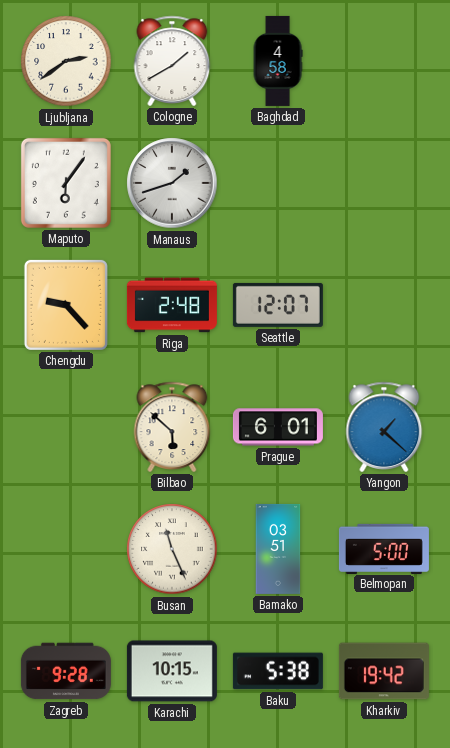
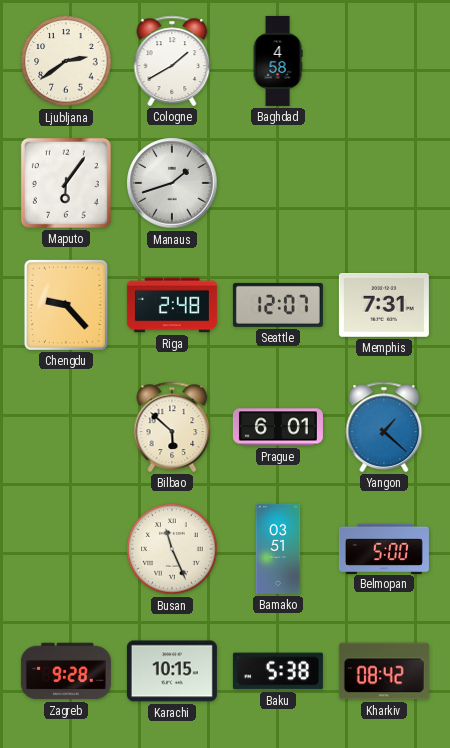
Memphis: none -> 7:31
Kharkiv: 19:42 -> 08:42
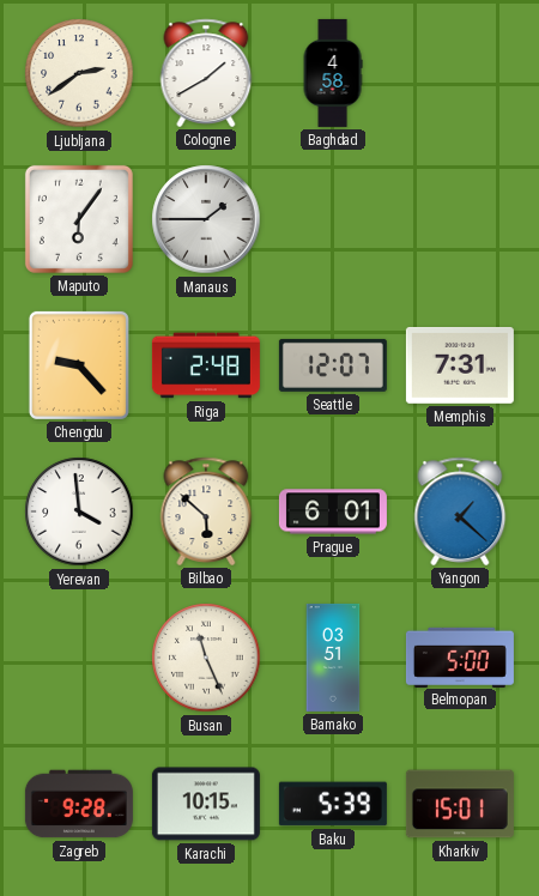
Manaus: 1:42 -> 1:45
Yerevan: none -> 3:59
Baku: 5:38 -> 5:39
Kharkiv: 08:42 -> 15:01
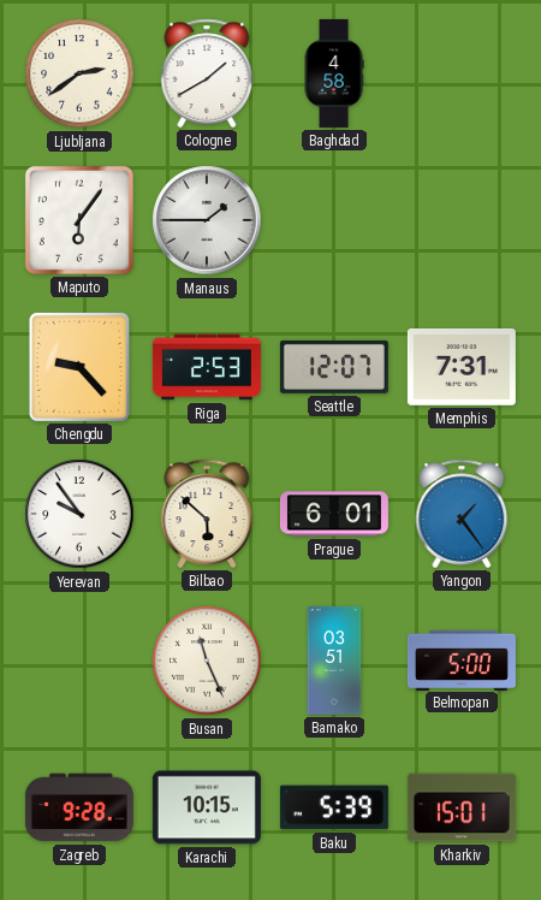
Riga: 2:48 -> 2:53
Yerevan: 3:59 -> 9:54
Yangon: 1:22 -> 1:24
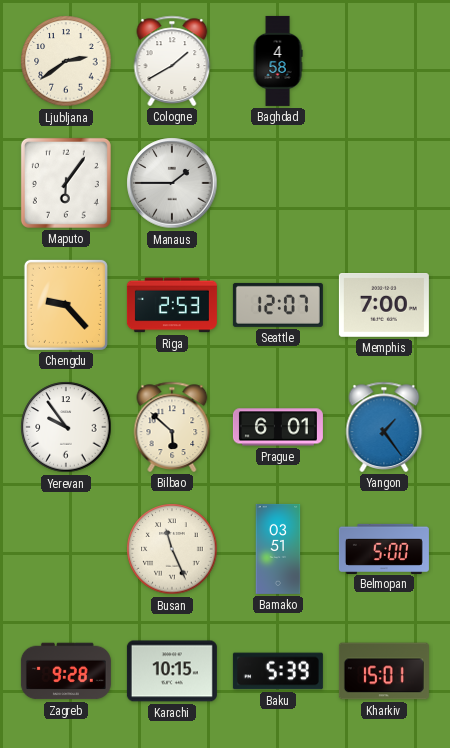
Memphis: 7:31 -> 7:00
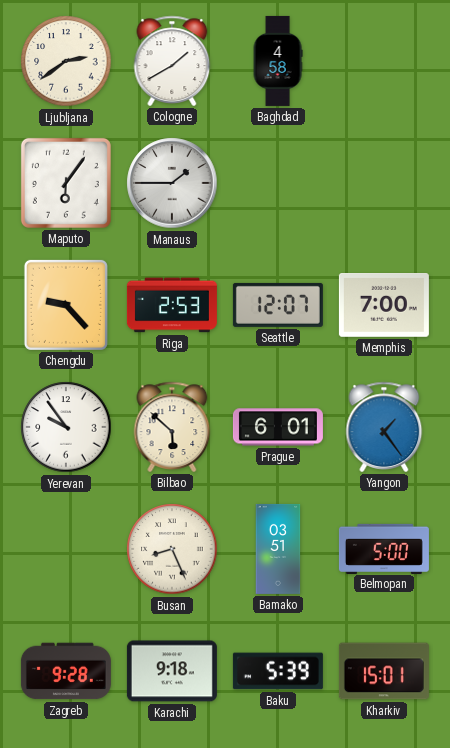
Busan: 11:26 -> 8:26
Karachi: 10:15 -> 9:18
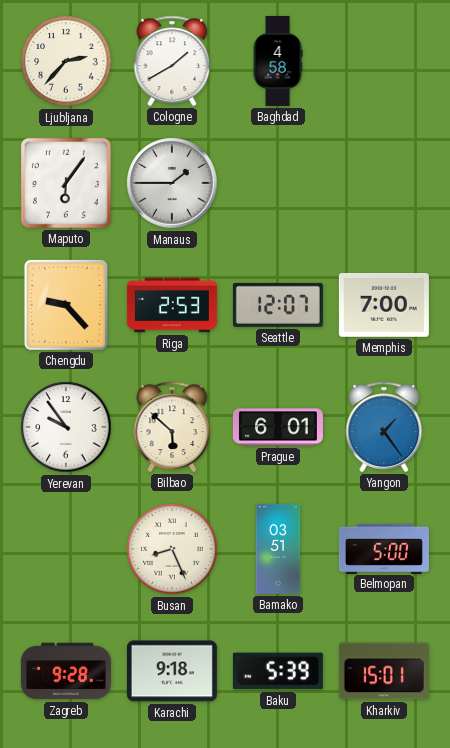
Ljubljana: 2:39 -> 2:37
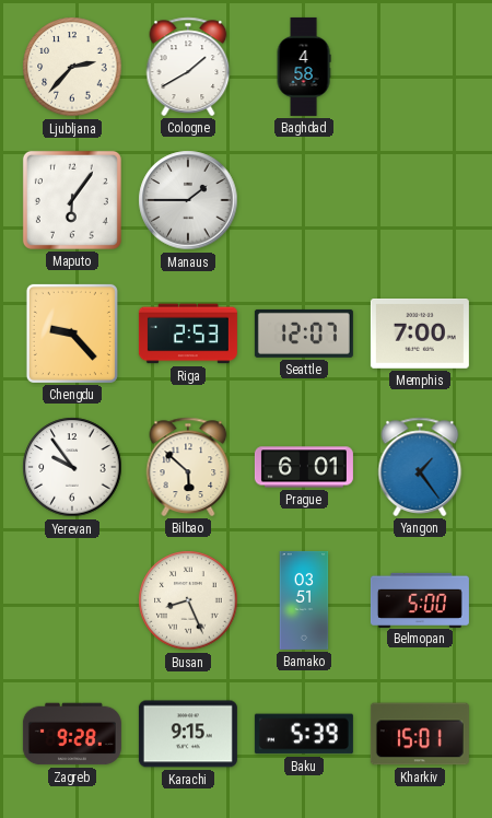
Karachi: 9:18 -> 9:15
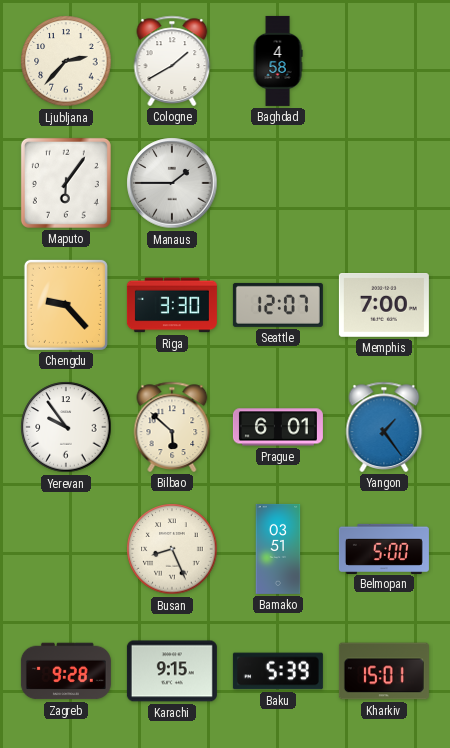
Riga: 2:53 -> 3:30
